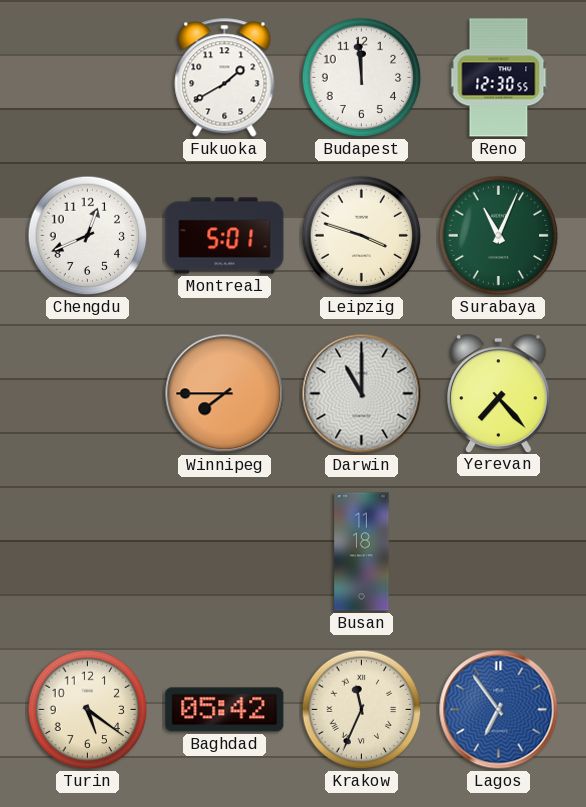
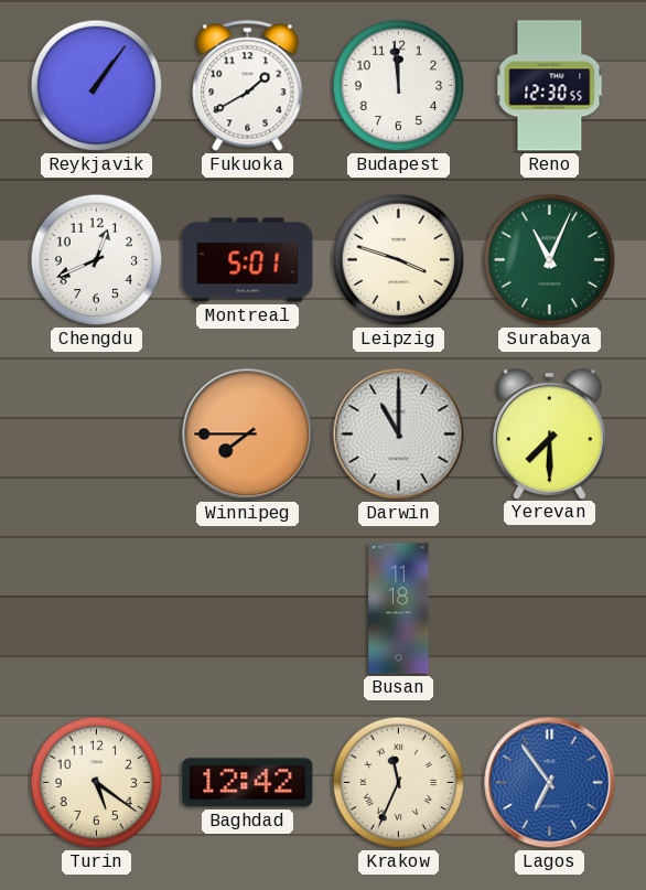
Reykjavik: none -> 1:06
Yerevan: 7:23 -> 7:30
Baghdad: 05:42 -> 12:42
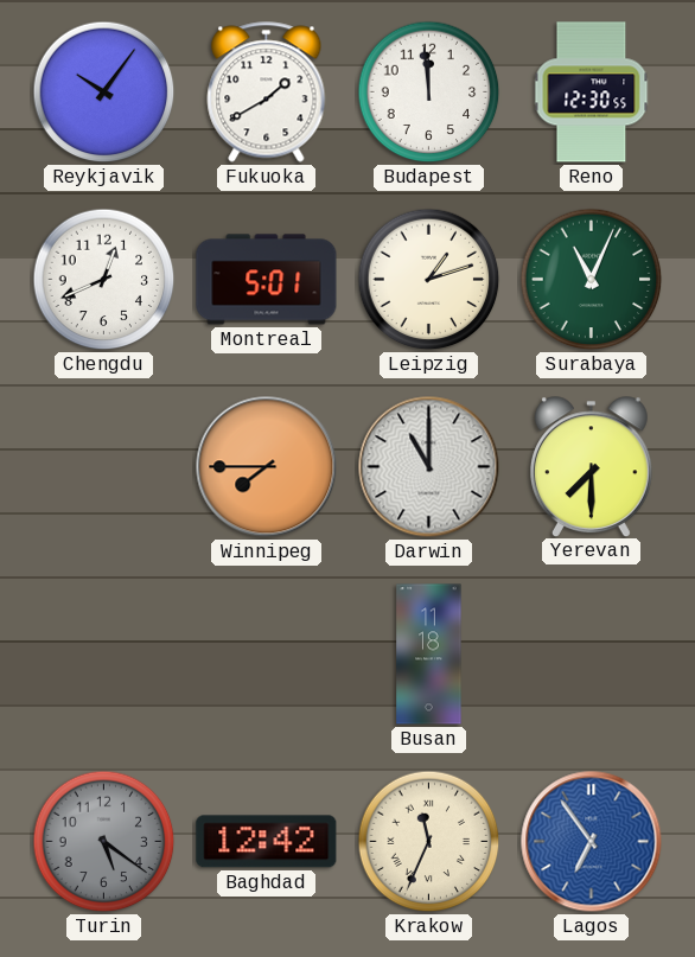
Reykjavik: 1:06 -> 10:06
Leipzig: 3:48 -> 1:12
Turin dial: cream -> grey
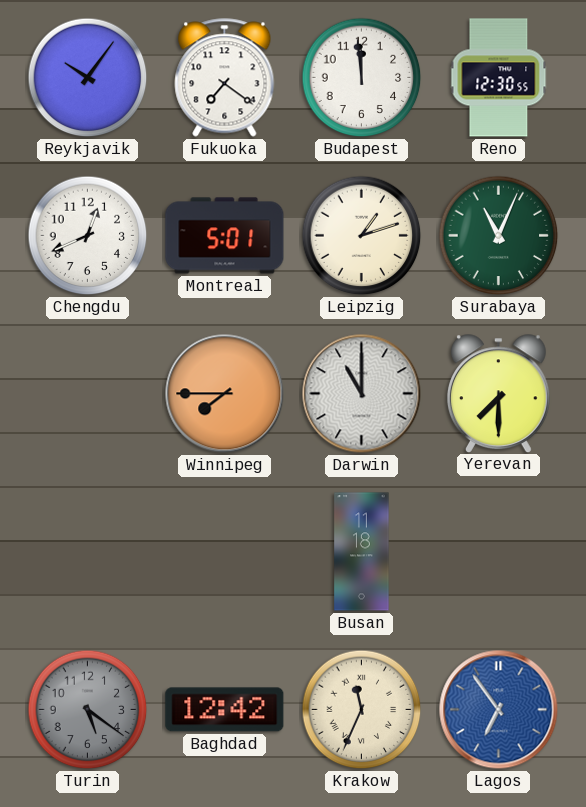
Fukuoka: 1:40 -> 7:21
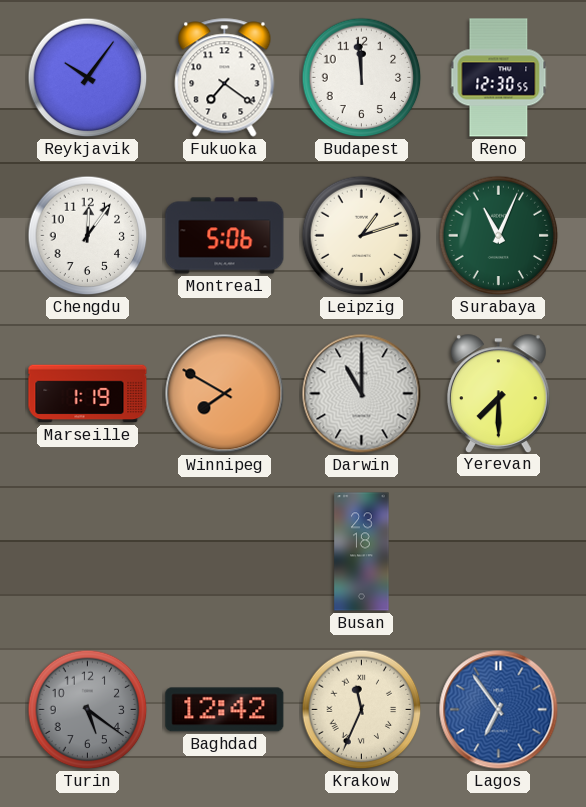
Chengdu: 12:41 -> 12:06
Montreal: 5:01 -> 5:06
Marseille: none -> 1:19
Winnipeg: 7:45 -> 7:50
Busan: 11:18 -> 23:18
